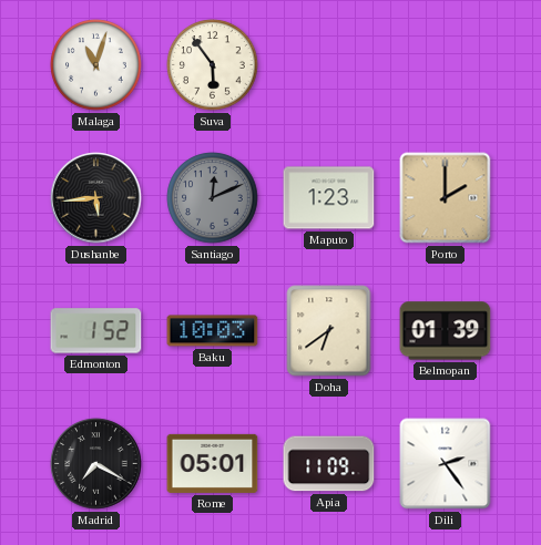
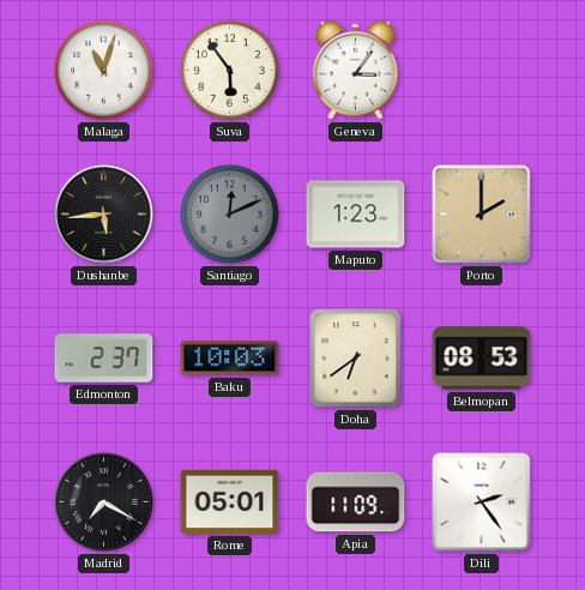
Geneva: none -> 3:06
Edmonton: 1:52 -> 2:37
Belmopan: 01:39 -> 08:53
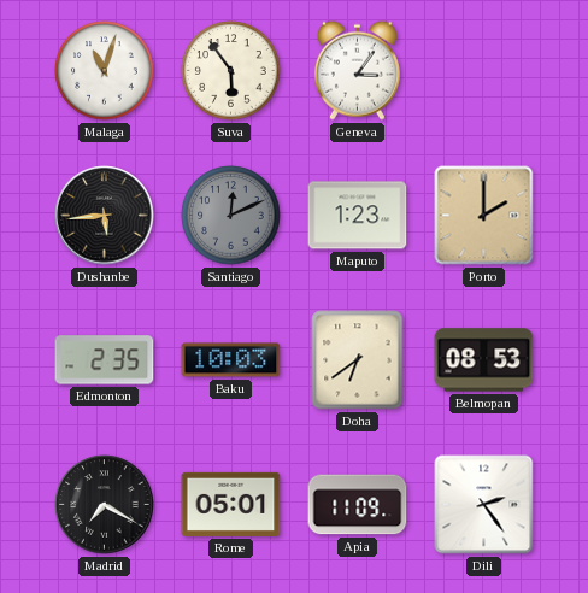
Edmonton: 2:37 -> 2:35
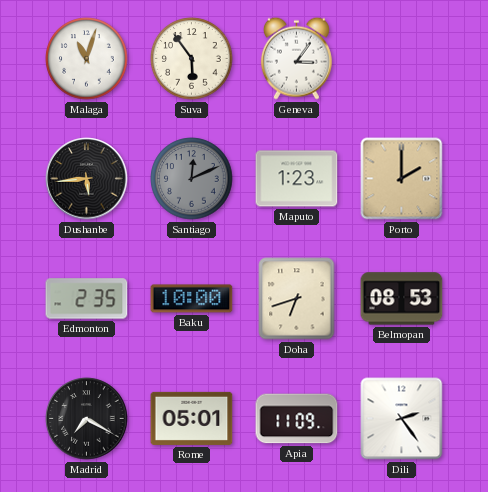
Baku: 10:03 -> 10:00
Doha: 6:39 -> 6:42
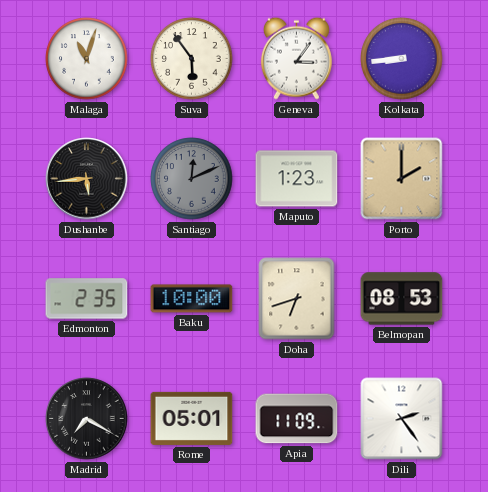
Kolkata: none -> 8:44
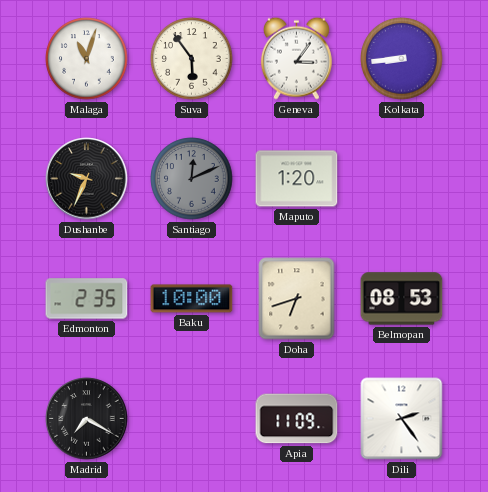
Dushanbe: 5:44 -> 9:34
Maputo: 1:23 -> 1:20
Porto: 2:00 -> none
Rome: 05:01 -> none
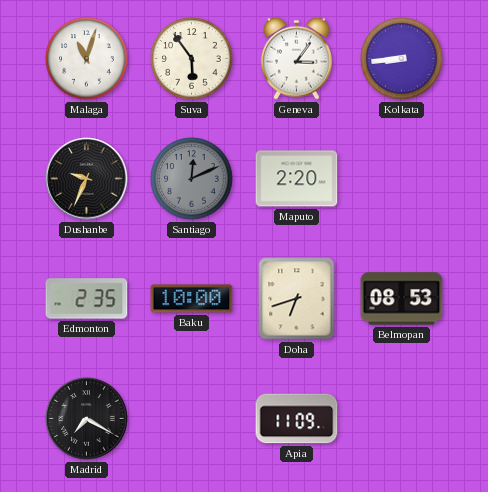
Maputo: 1:20 -> 2:20
Dili: 2:24 -> none
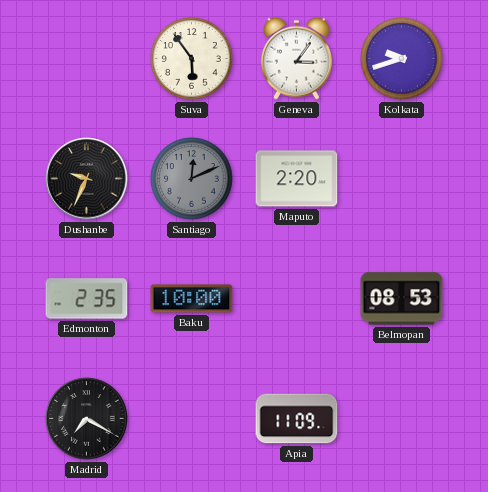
Malaga: 11:03 -> none
Kolkata: 8:44 -> 9:42
Doha: 6:42 -> none
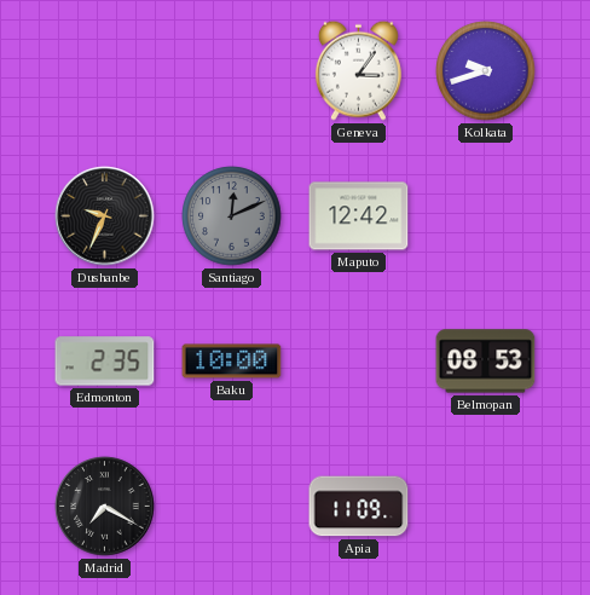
Suva: 5:54 -> none
Maputo: 2:20 -> 12:42
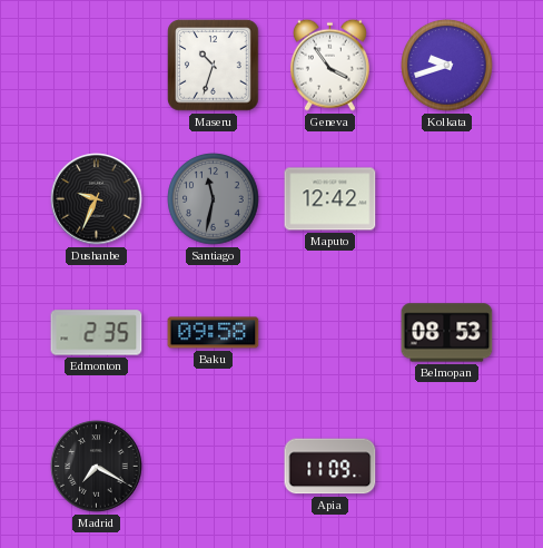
Maseru: none -> 10:33
Geneva: 3:06 -> 3:54
Santiago: 12:11 -> 11:32
Baku: 10:00 -> 09:58
